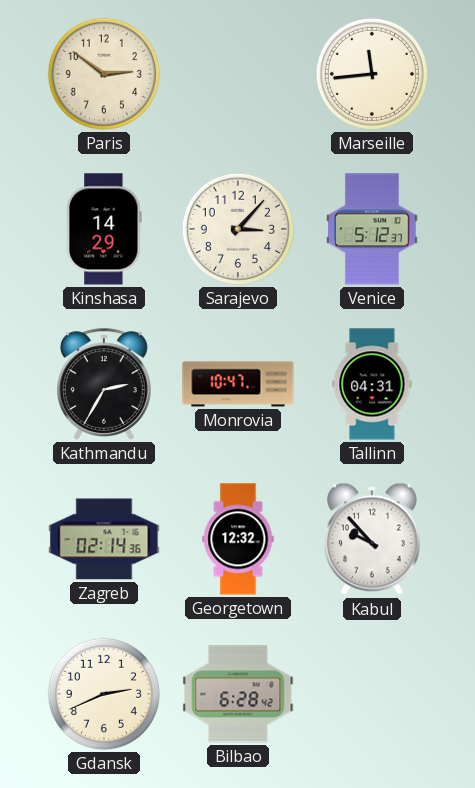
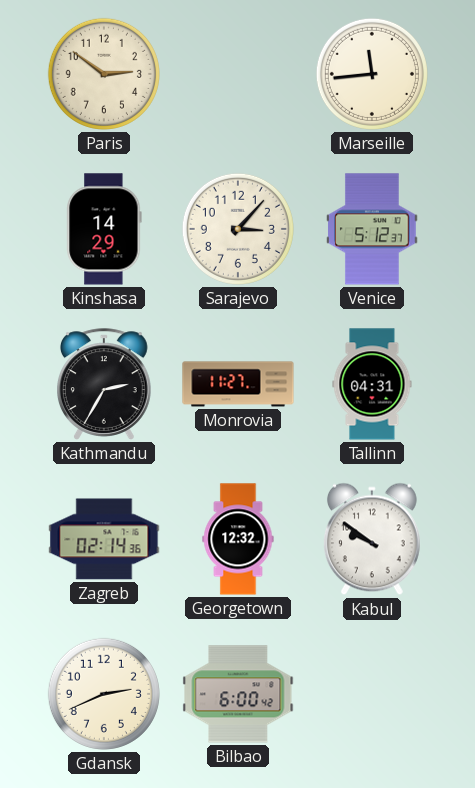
Monrovia: 10:47 -> 11:27
Kabul: 9:53 -> 9:51
Bilbao: 6:28 -> 6:00
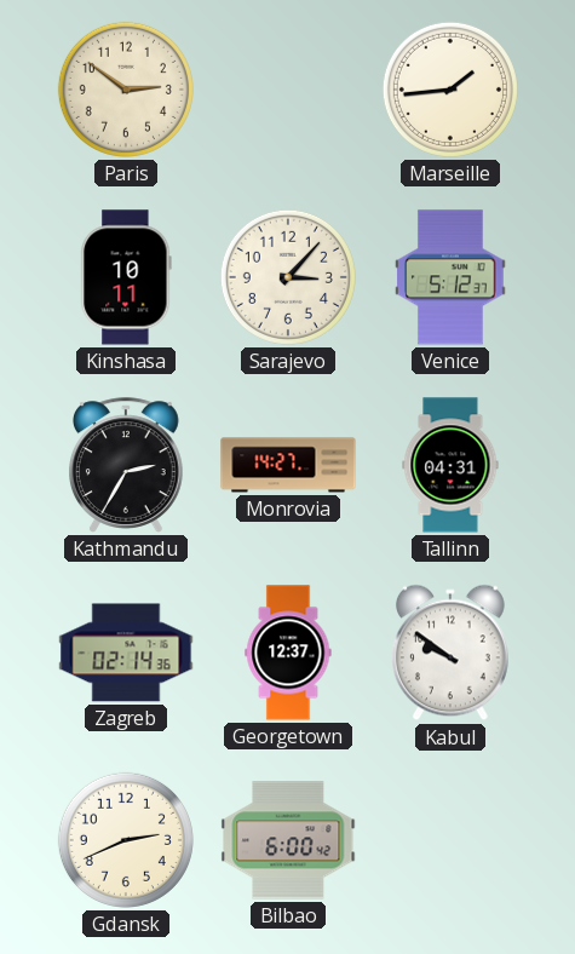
Marseille: 11:44 -> 1:44
Kinshasa: 14:29 -> 10:11
Monrovia: 11:27 -> 14:27
Georgetown: 12:32 -> 12:37
